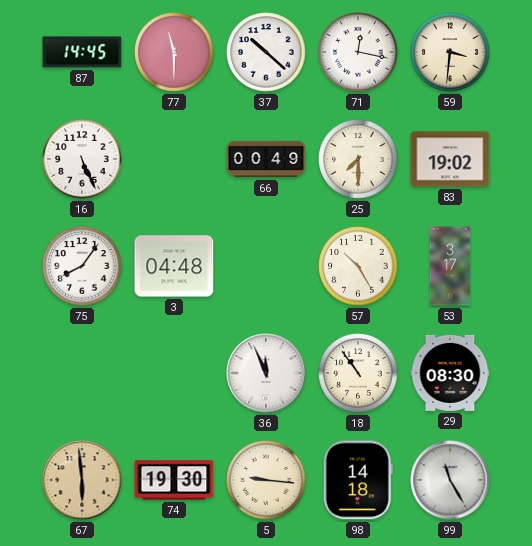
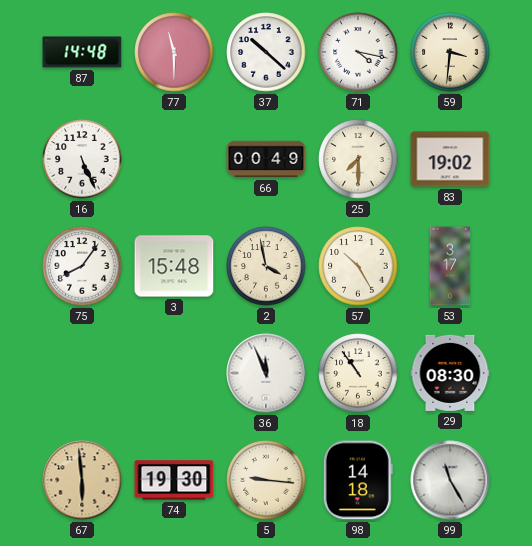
87: 14:45 -> 14:48
71: 12:17 -> 4:17
3: 04:48 -> 15:48
2: none -> 3:58
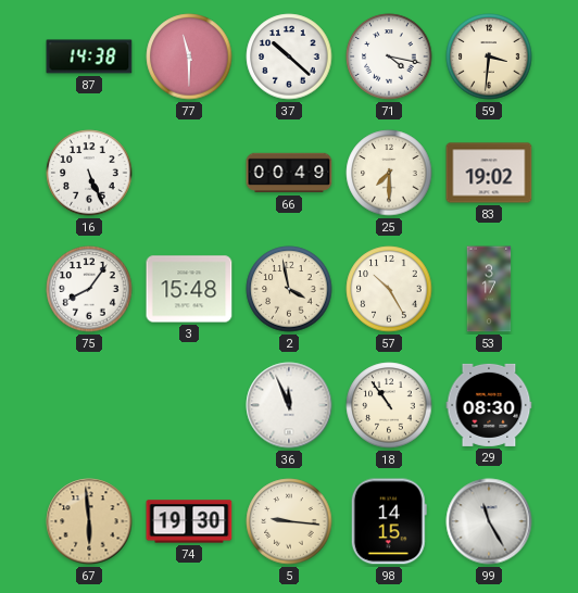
87: 14:48 -> 14:38
98: 14:18 -> 14:15
